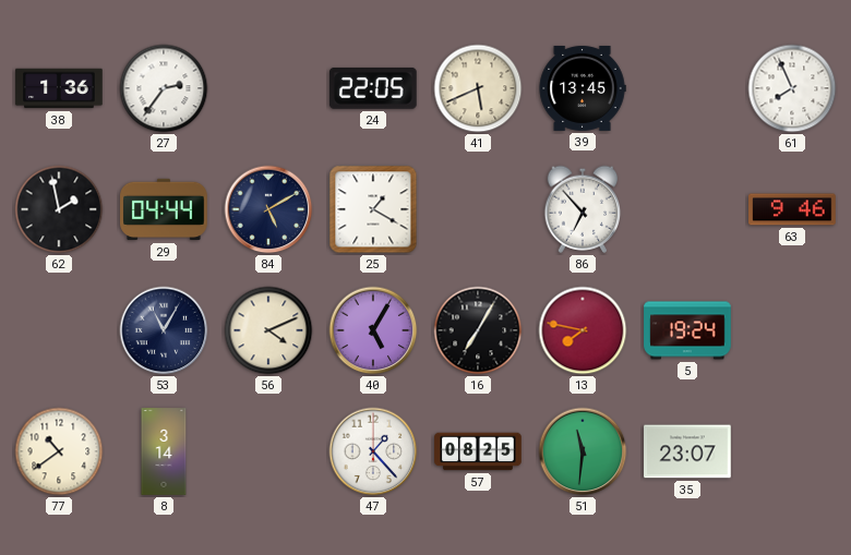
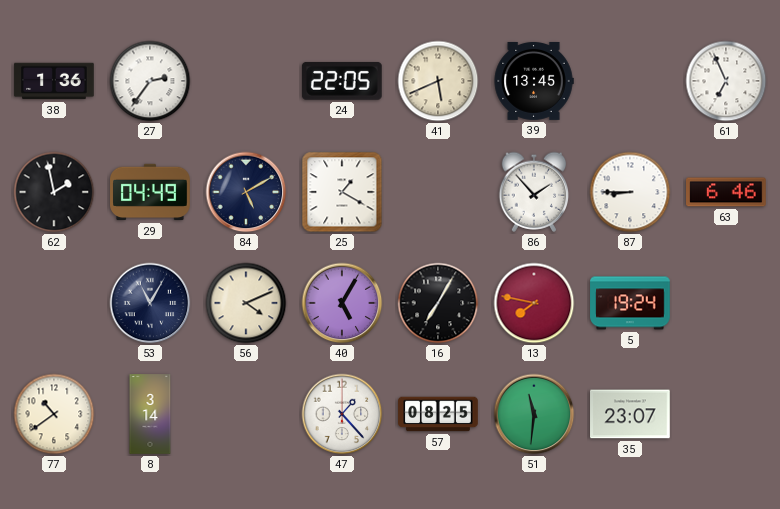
61: 7:56 -> 6:56
29: 04:44 -> 04:49
86: 6:53 -> 1:53
87: none -> 8:45
63: 9:46 -> 6:46
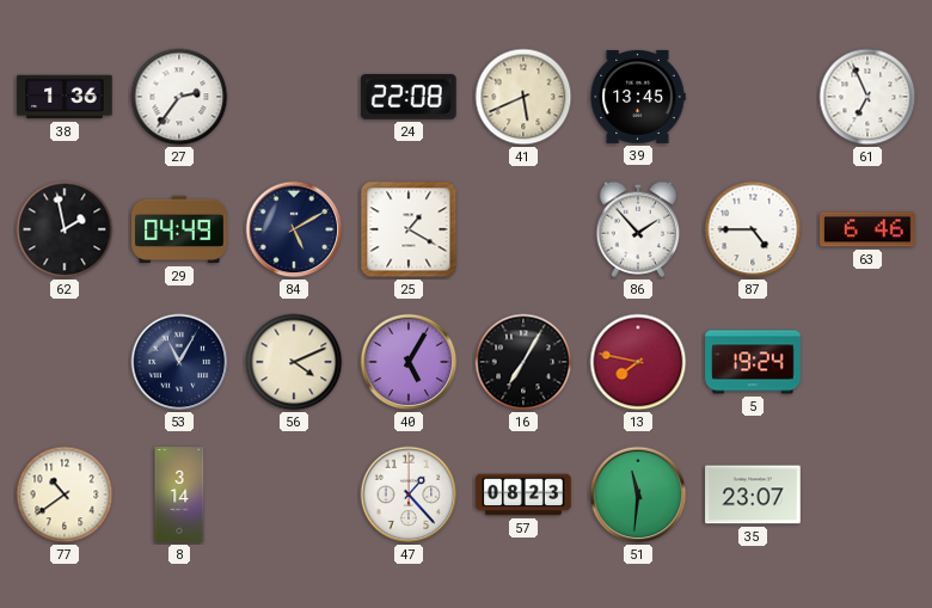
24: 22:05 -> 22:08
87: 8:45 -> 4:45
57: 08:25 -> 08:23
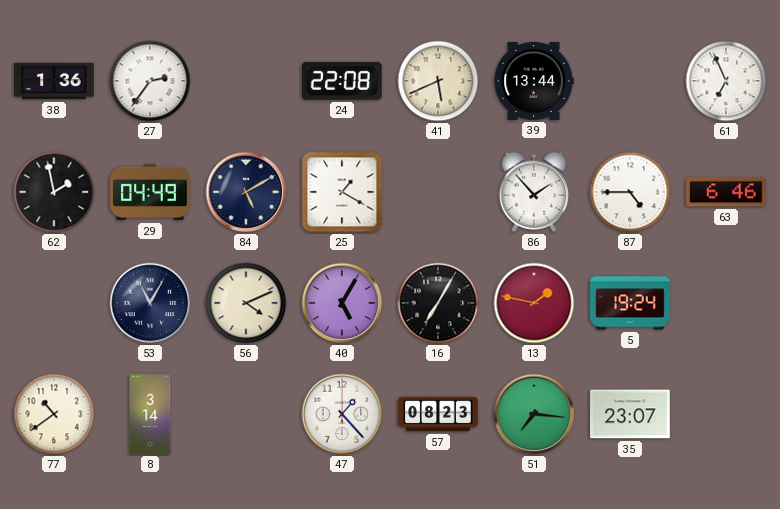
39: 13:45 -> 13:44
13: 7:47 -> 1:47
51: 11:31 -> 7:16
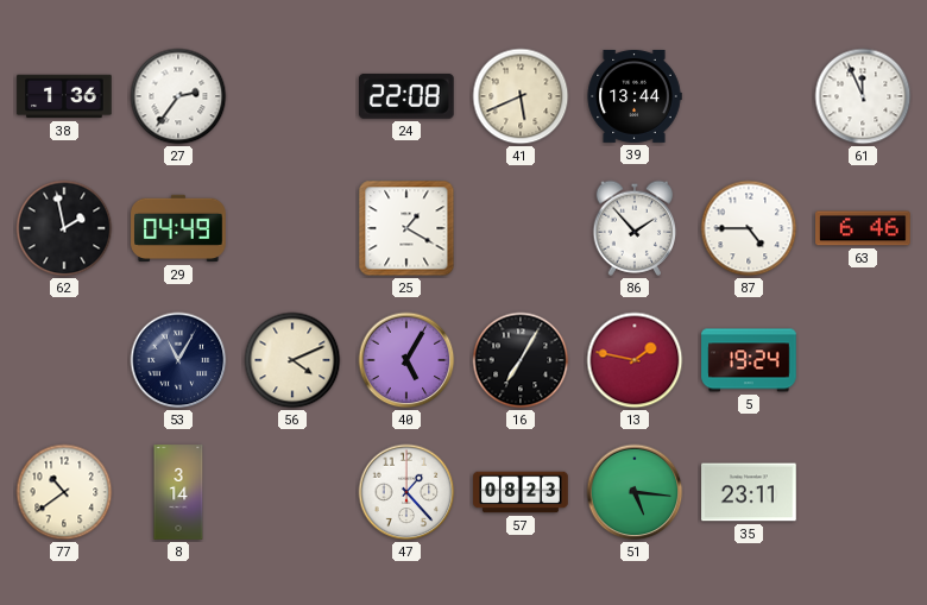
61: 6:56 -> 11:56
84: 5:10 -> none
51: 7:16 -> 5:16
35: 23:07 -> 23:11
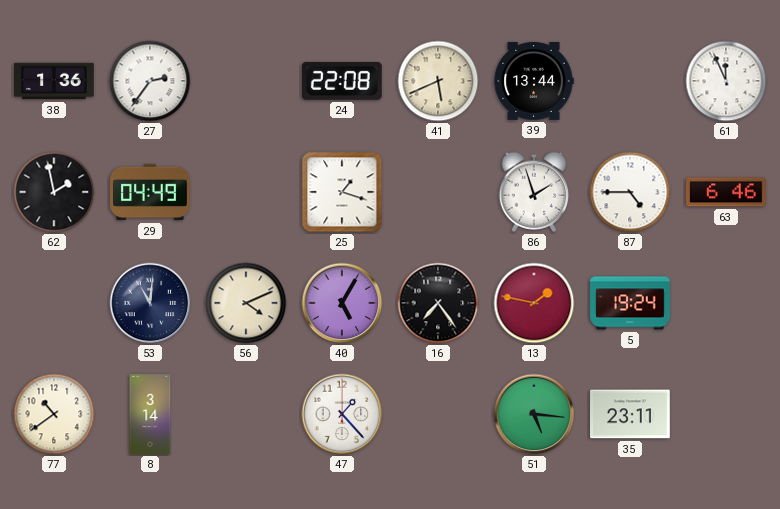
25: 1:20 -> 1:18
86: 1:53 -> 1:57
53: 11:05 -> 11:01
16: 7:05 -> 7:24
57: 08:23 -> none
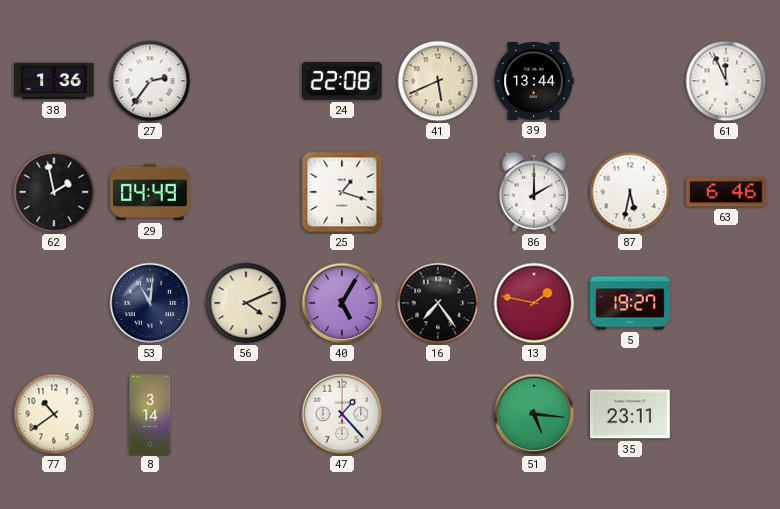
86: 1:57 -> 2:00
87: 4:45 -> 5:32
5: 19:24 -> 19:27
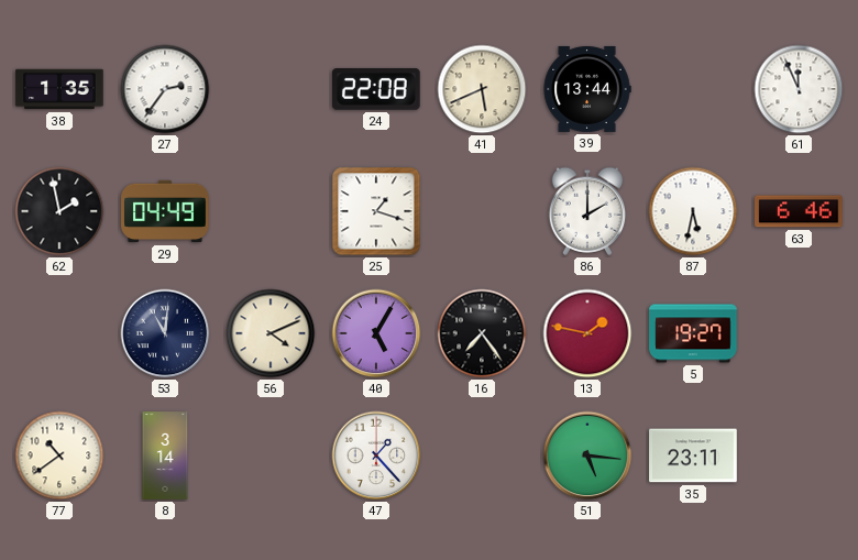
38: 1:36 -> 1:35
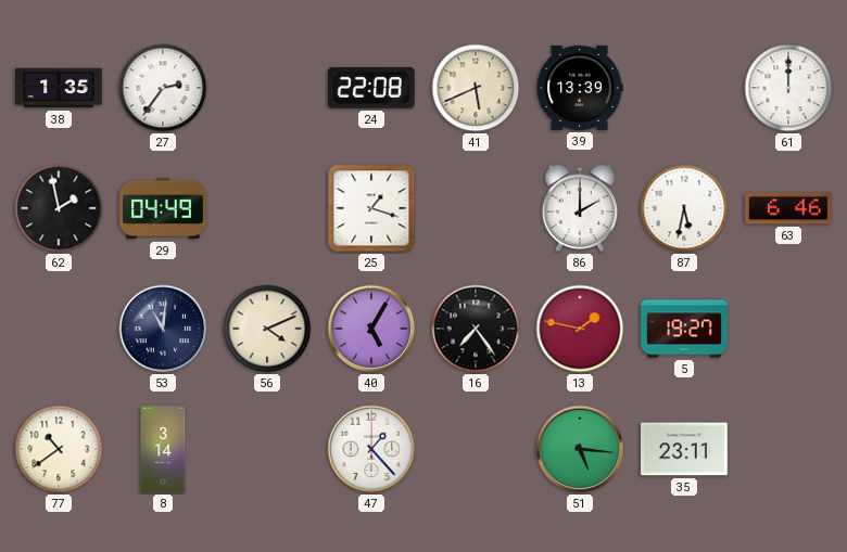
39: 13:44 -> 13:39
61: 11:56 -> 12:00
